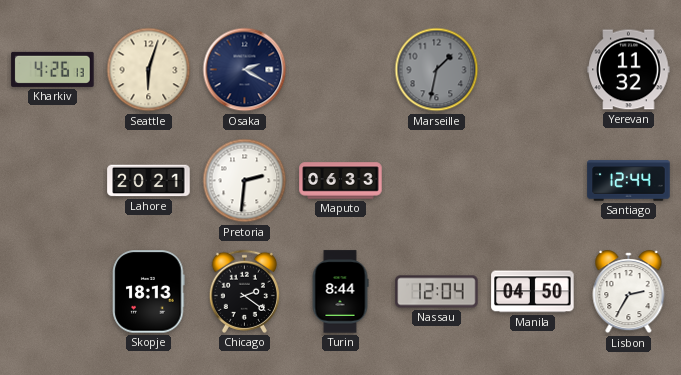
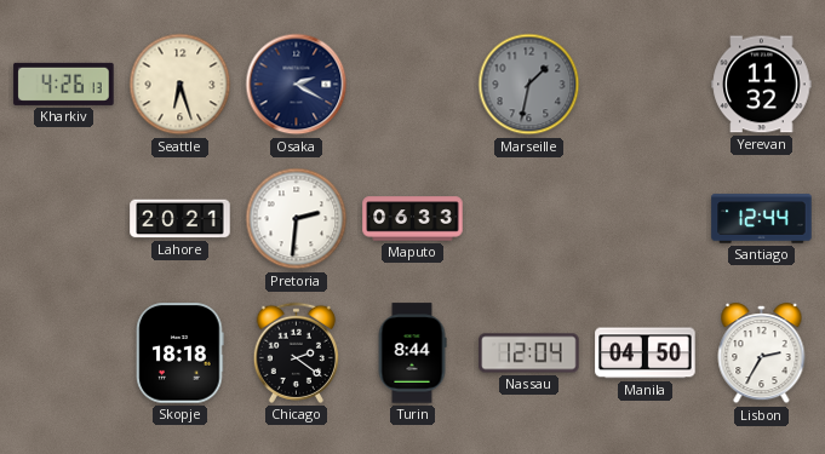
Seattle: 6:03 -> 6:27
Skopje: 18:13 -> 18:18
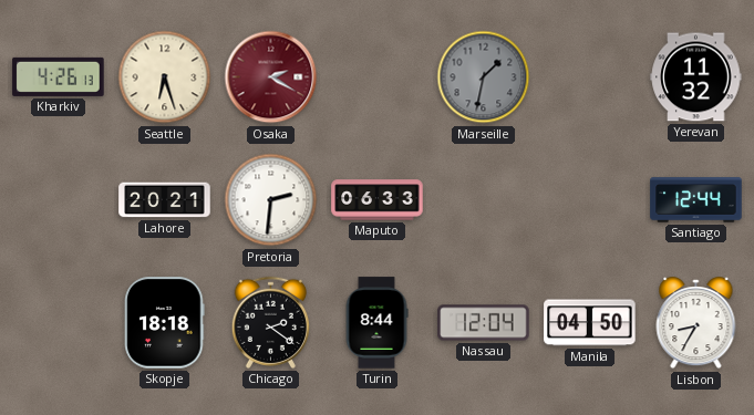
Osaka dial: navy -> burgundy
Lisbon: 2:35 -> 8:35
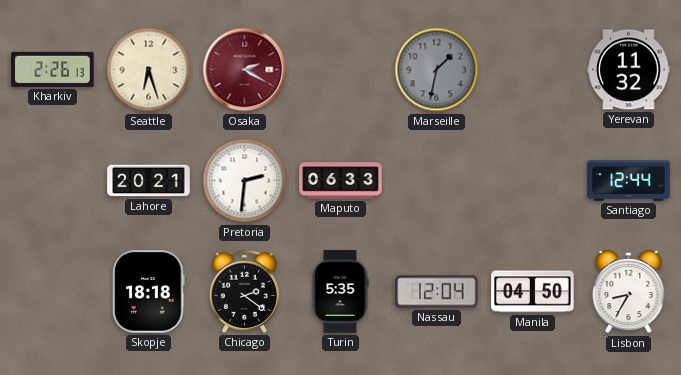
Kharkiv: 4:26 -> 2:26
Turin: 8:44 -> 5:35
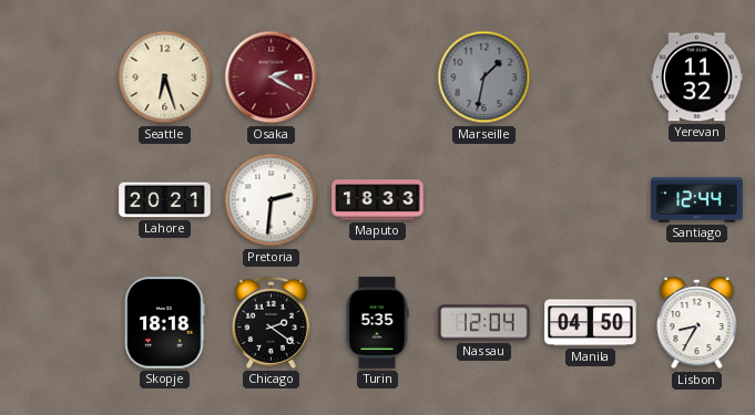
Kharkiv: 2:26 -> none
Maputo: 06:33 -> 18:33
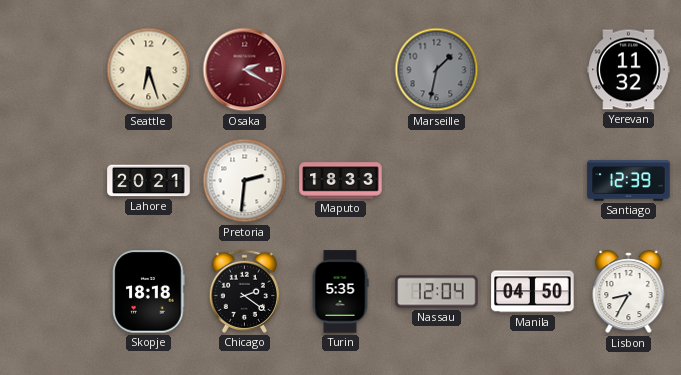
Santiago: 12:44 -> 12:39
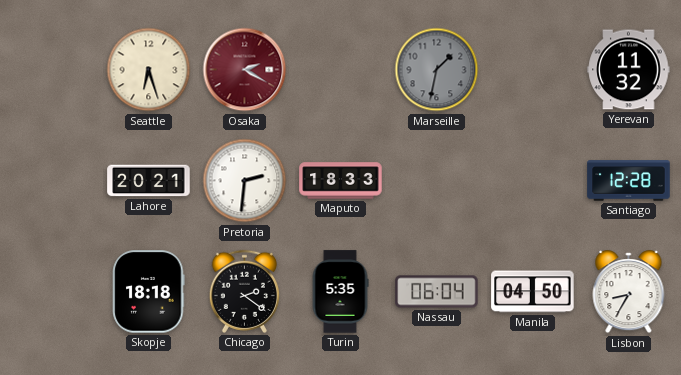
Santiago: 12:39 -> 12:28
Nassau: 12:04 -> 06:04
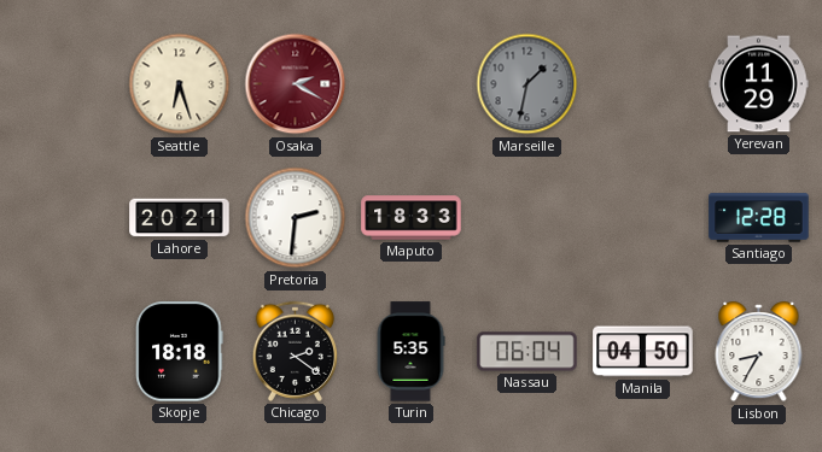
Yerevan: 11:32 -> 11:29
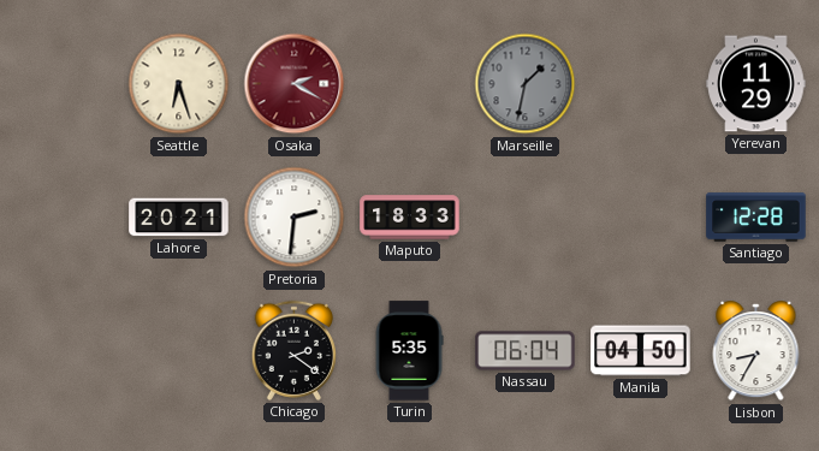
Skopje: 18:18 -> none
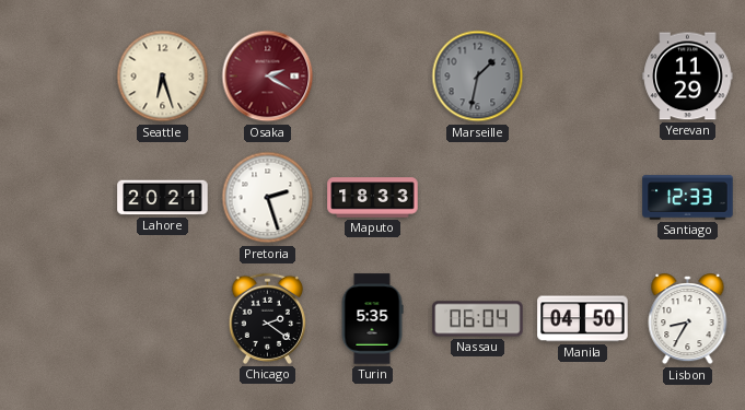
Pretoria: 2:31 -> 2:27
Santiago: 12:28 -> 12:33
